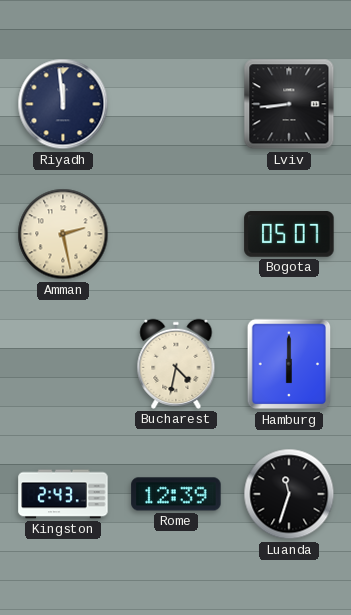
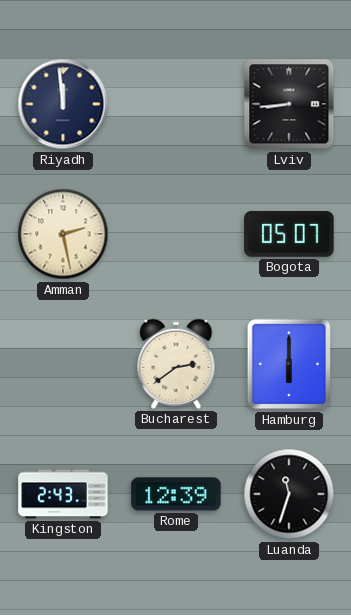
Bucharest: 4:32 -> 2:39
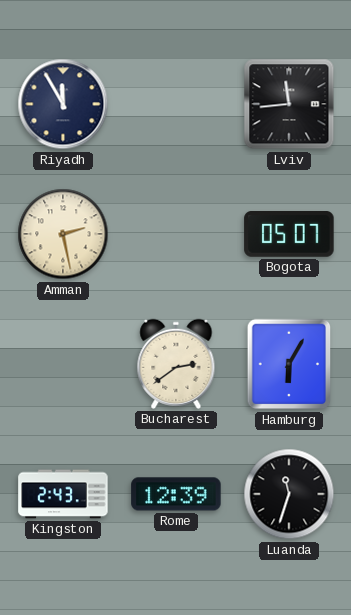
Riyadh: 11:59 -> 11:55
Lviv: 8:44 -> 11:44
Hamburg: 6:00 -> 6:05
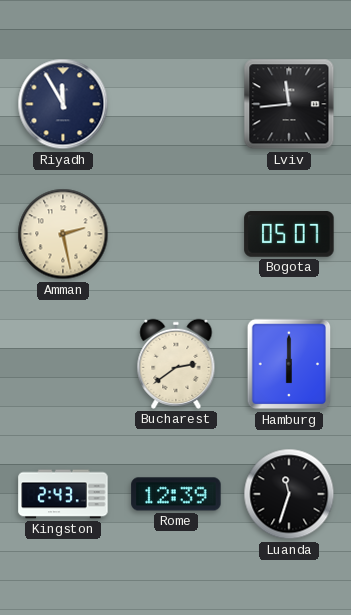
Hamburg: 6:05 -> 6:00
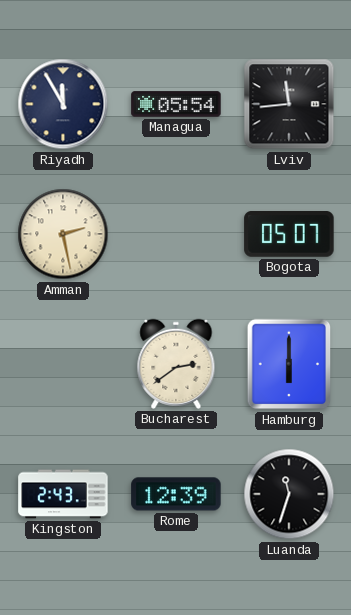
Managua: none -> 05:54
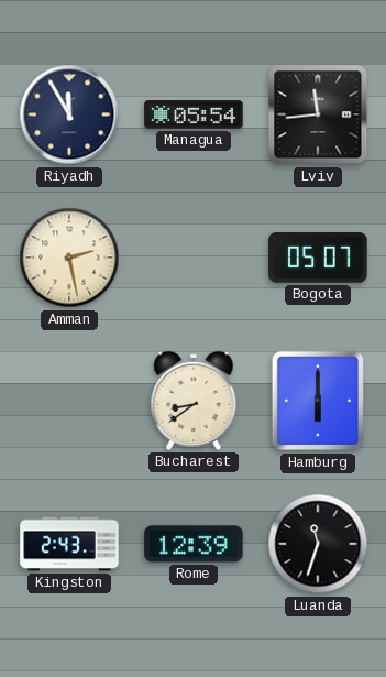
Bucharest: 2:39 -> 8:39
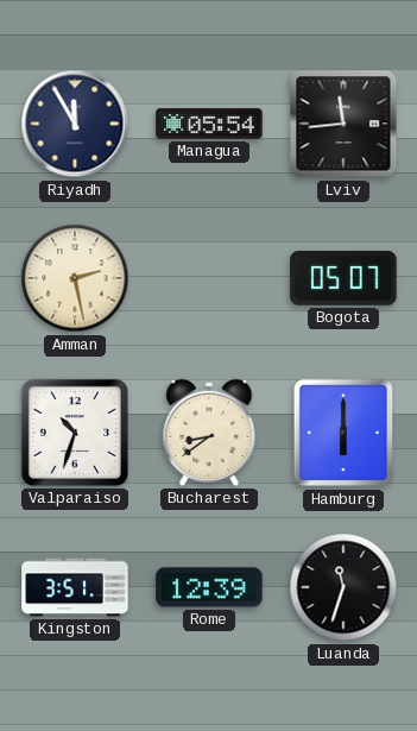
Valparaiso: none -> 10:33
Kingston: 2:43 -> 3:51
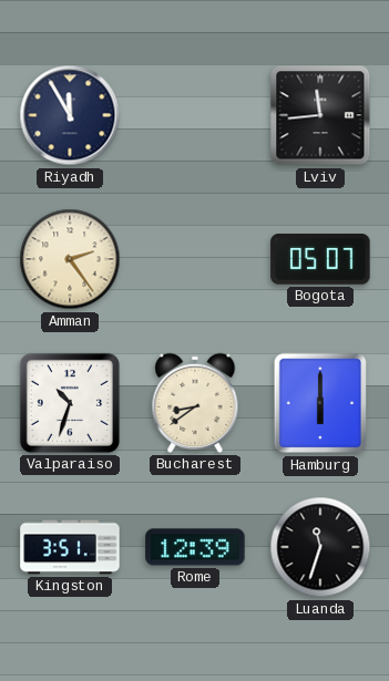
Managua: 05:54 -> none
Amman: 2:28 -> 2:24
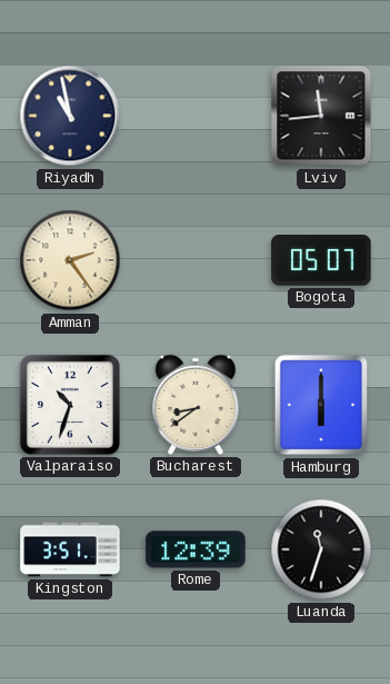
Riyadh: 11:55 -> 10:58
